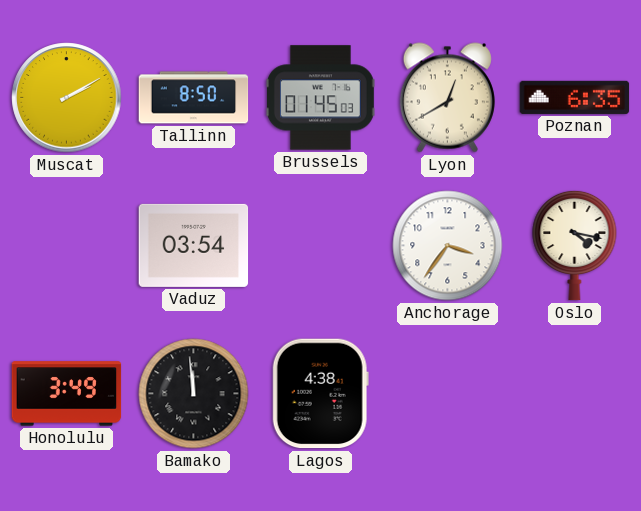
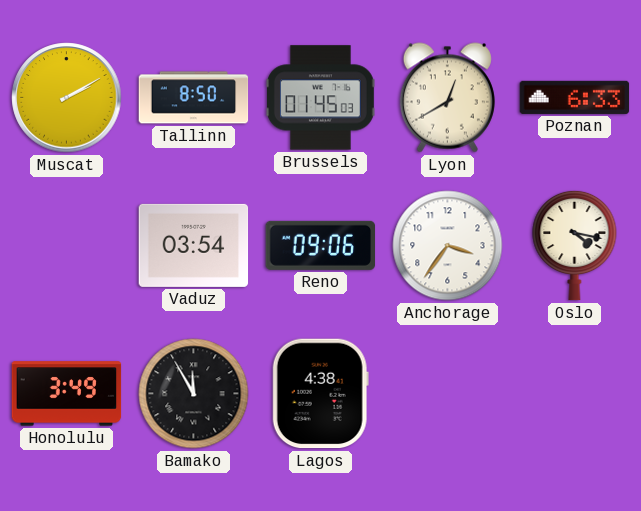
Poznan: 6:35 -> 6:33
Reno: none -> 09:06
Bamako: 11:59 -> 11:55
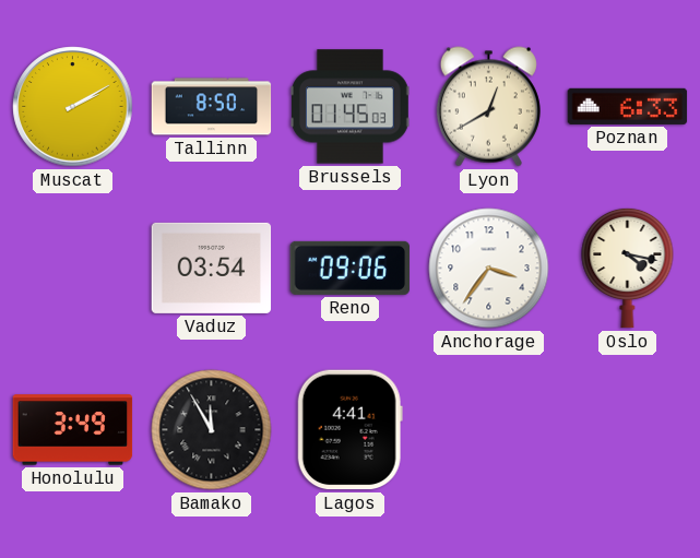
Lagos: 4:38 -> 4:41
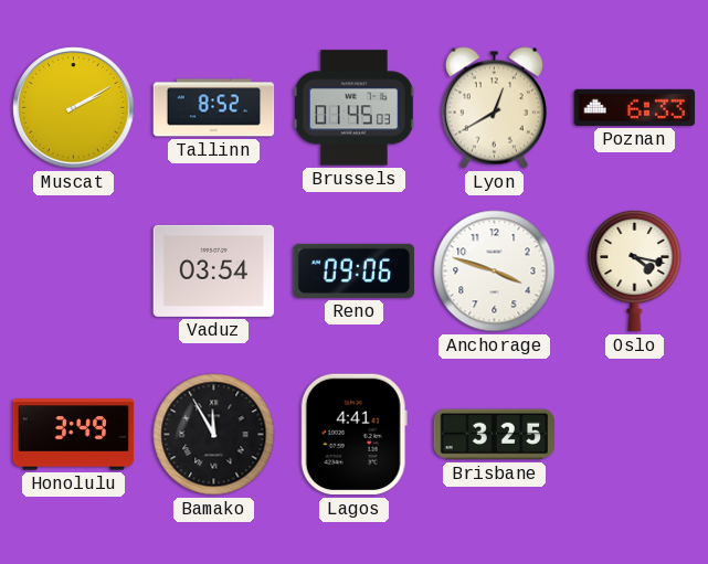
Tallinn: 8:50 -> 8:52
Anchorage: 3:36 -> 3:48
Brisbane: none -> 3:25
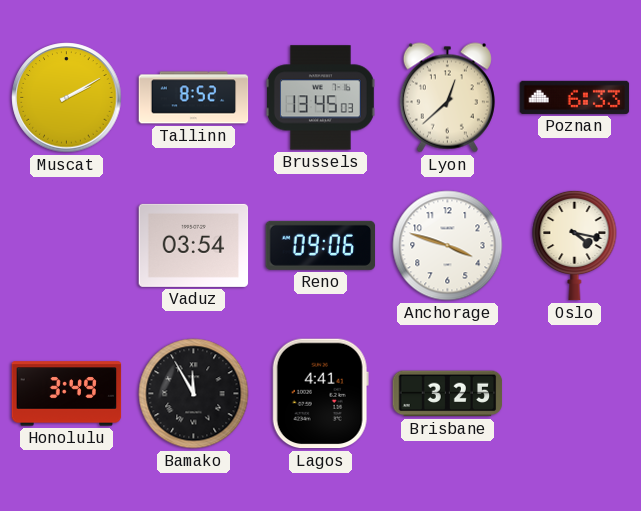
Brussels: 01:45 -> 13:45
Lyon: 12:40 -> 12:38
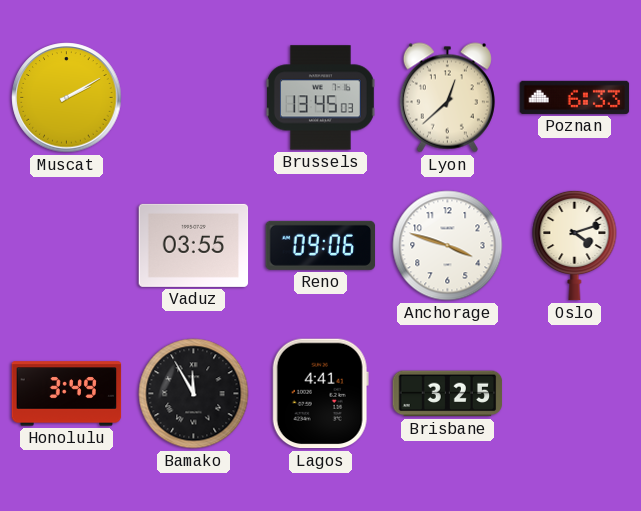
Tallinn: 8:52 -> none
Vaduz: 03:54 -> 03:55
Oslo: 4:17 -> 4:12
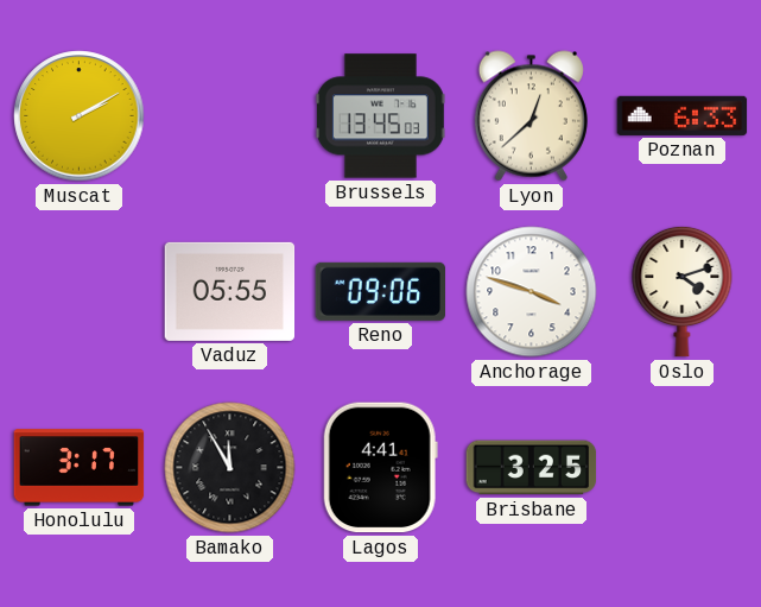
Vaduz: 03:55 -> 05:55
Honolulu: 3:49 -> 3:17
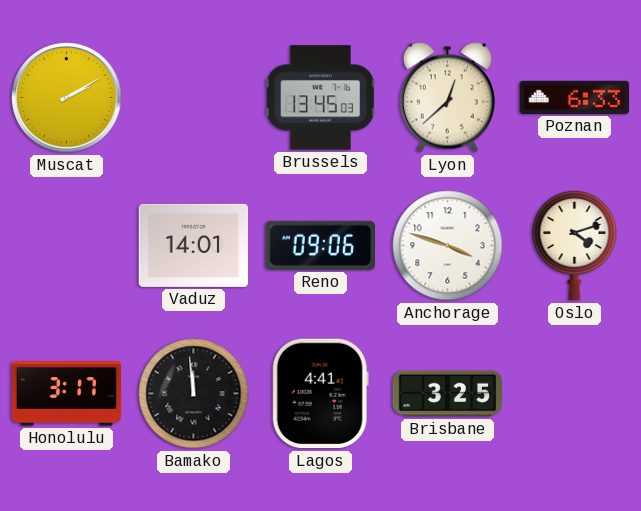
Vaduz: 05:55 -> 14:01
Bamako: 11:55 -> 11:59
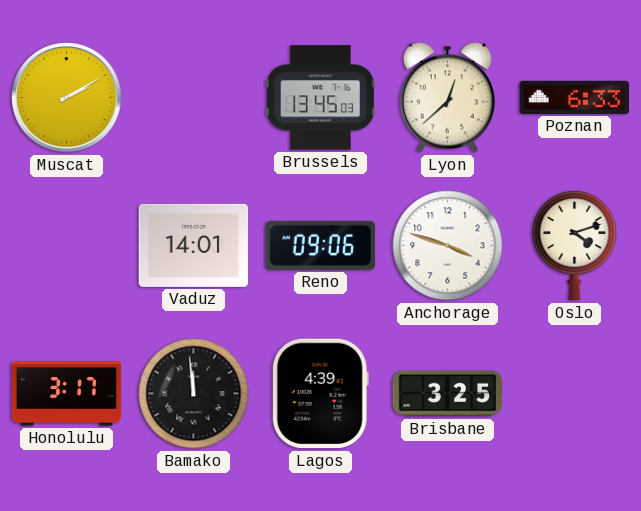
Lagos: 4:41 -> 4:39
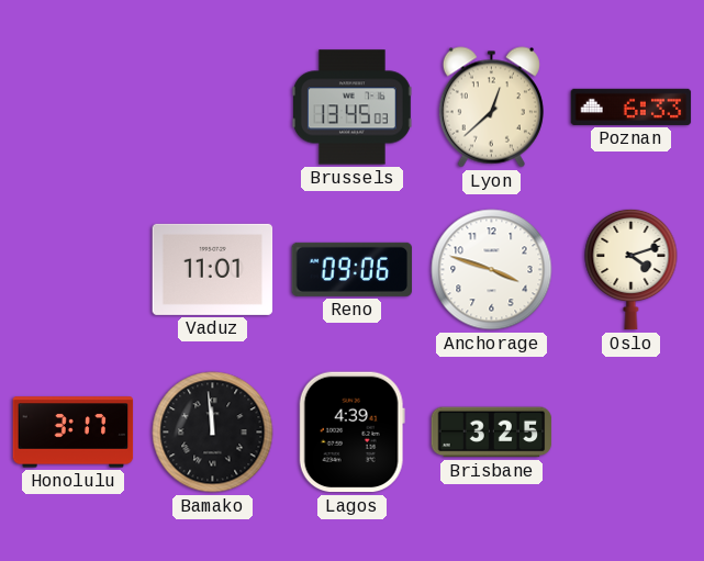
Muscat: 2:10 -> none
Vaduz: 14:01 -> 11:01
